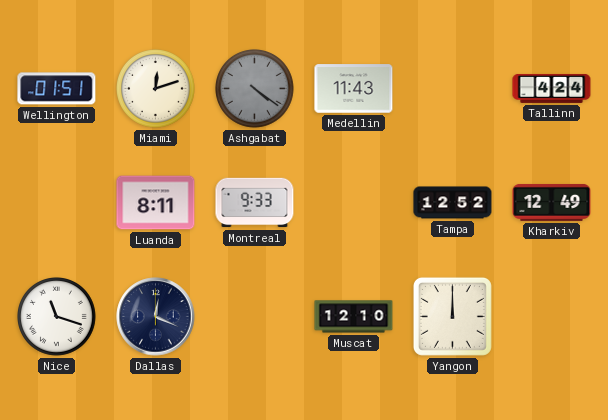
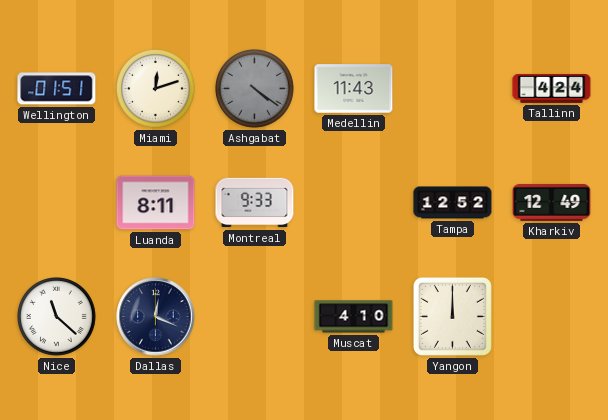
Nice: 11:18 -> 11:22
Muscat: 12:10 -> 4:10
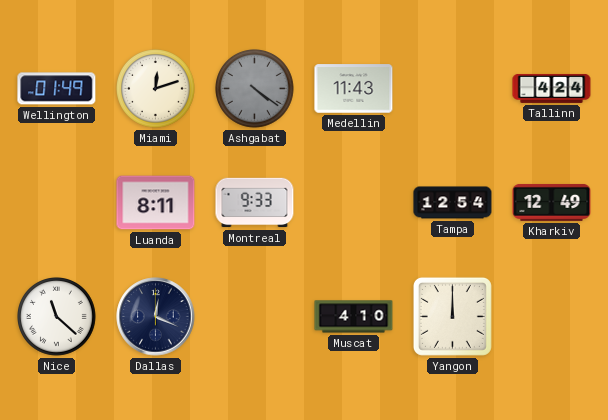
Wellington: 01:51 -> 01:49
Tampa: 12:52 -> 12:54
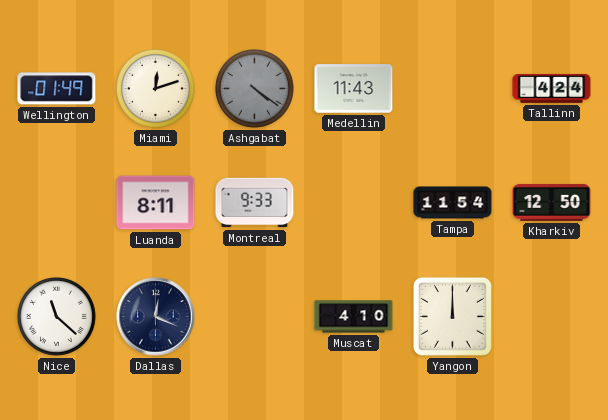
Tampa: 12:54 -> 11:54
Kharkiv: 12:49 -> 12:50
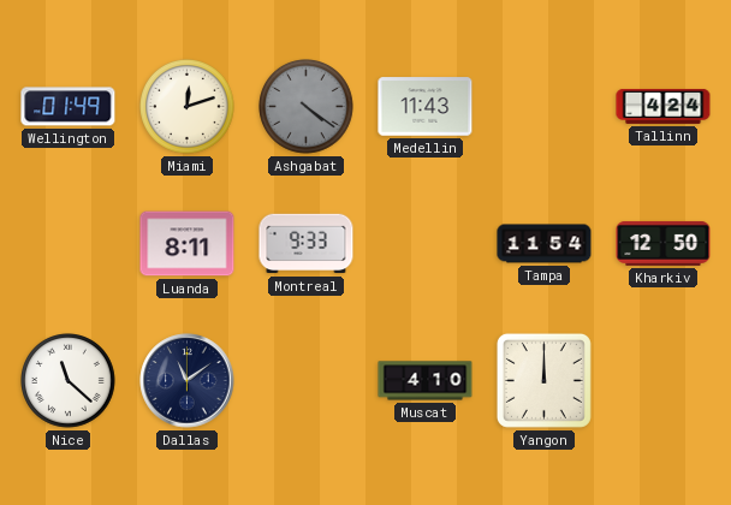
Dallas: 12:19 -> 11:09
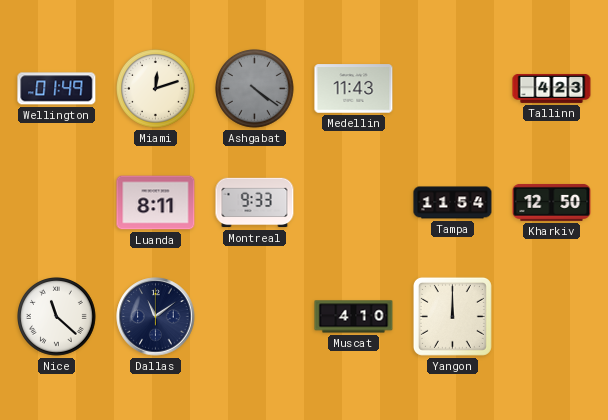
Tallinn: 4:24 -> 4:23
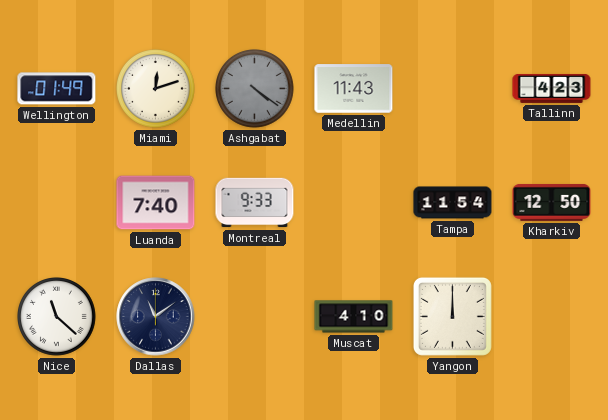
Luanda: 8:11 -> 7:40
